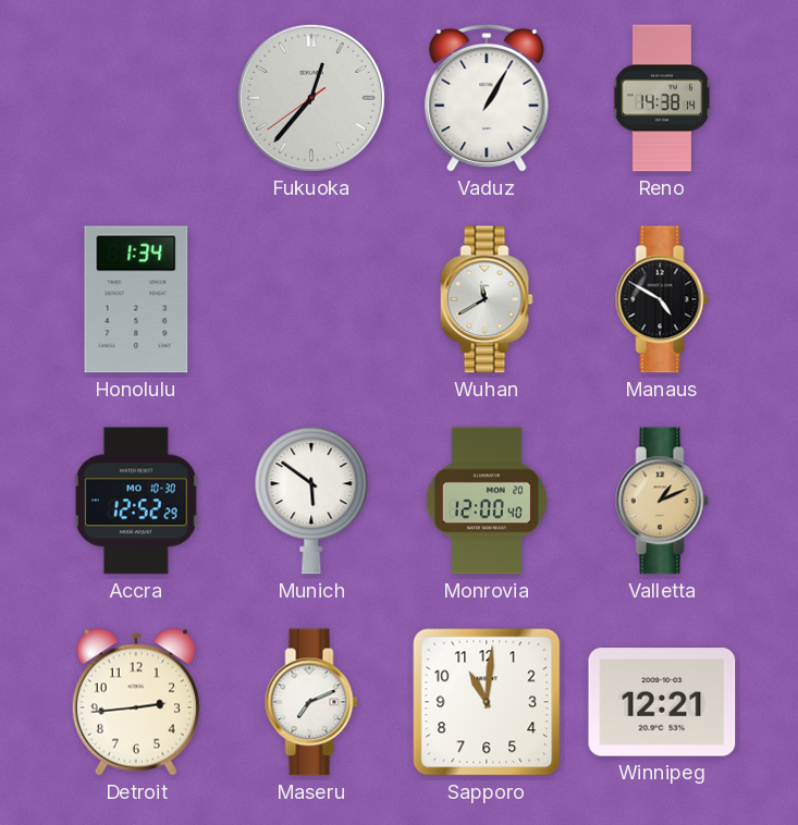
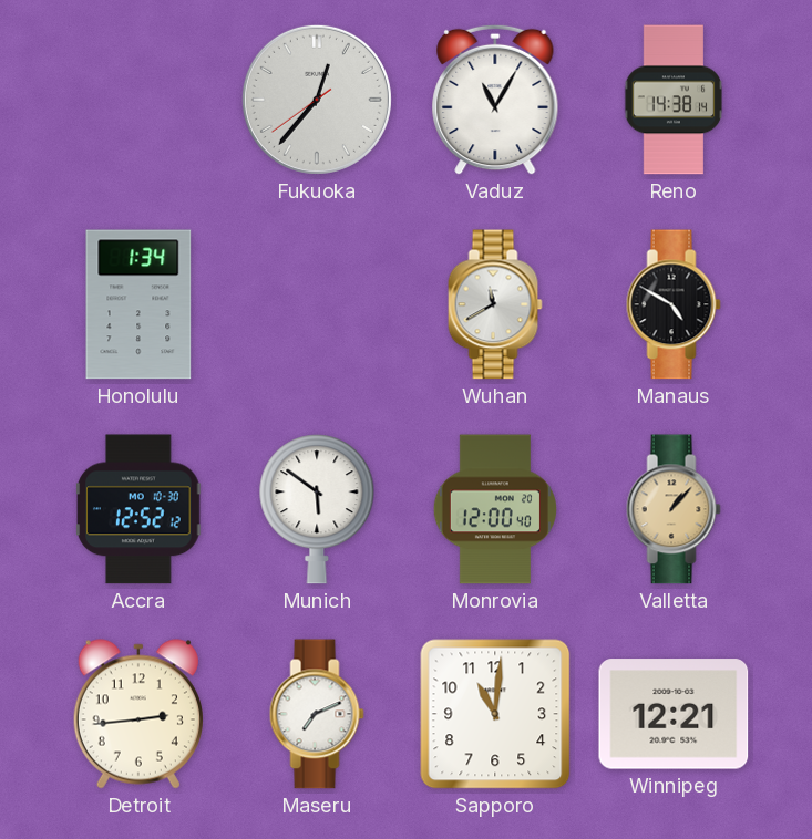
Vaduz: 1:05 -> 11:05
Accra: 12:52:29 -> 12:52:12
Valletta: 1:11 -> 1:07
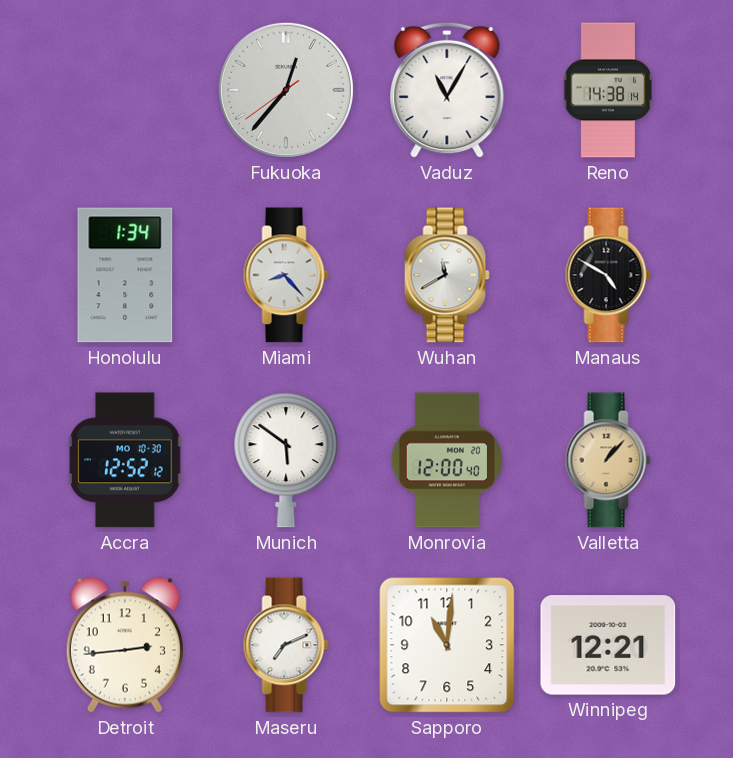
Miami: none -> 8:23
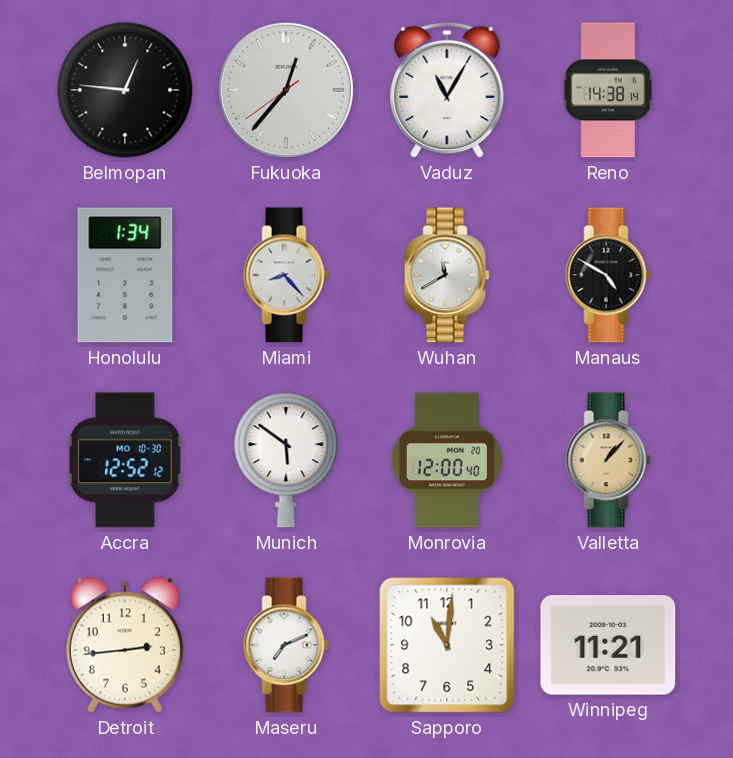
Belmopan: none -> 12:46
Winnipeg: 12:21 -> 11:21
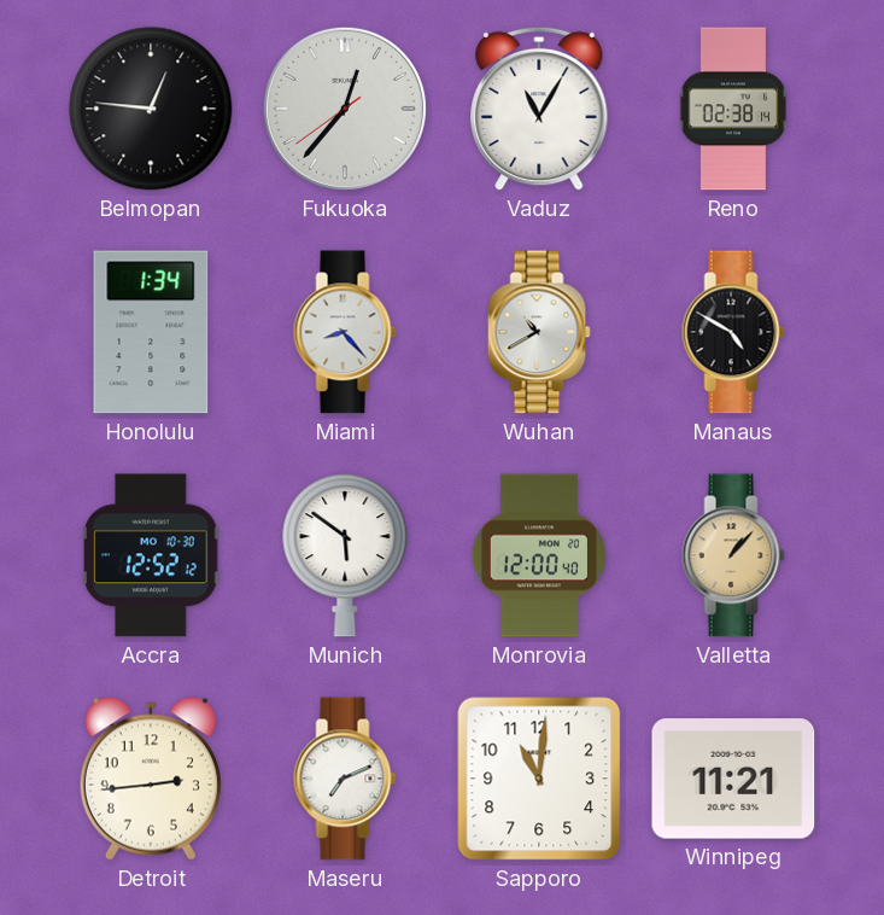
Reno: 14:38 -> 02:38
Wuhan: 11:40 -> 10:40
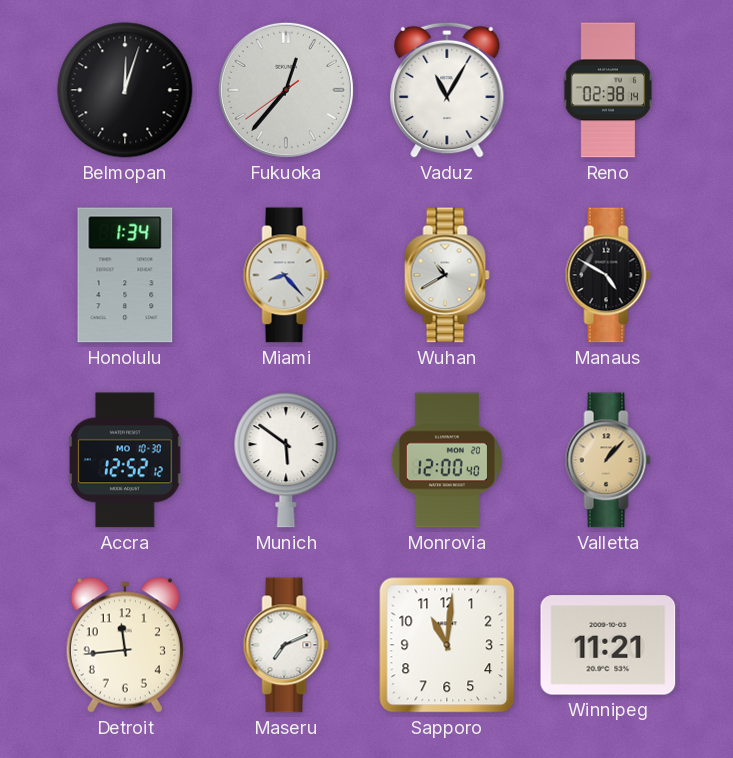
Belmopan: 12:46 -> 12:03
Detroit: 2:44 -> 11:44
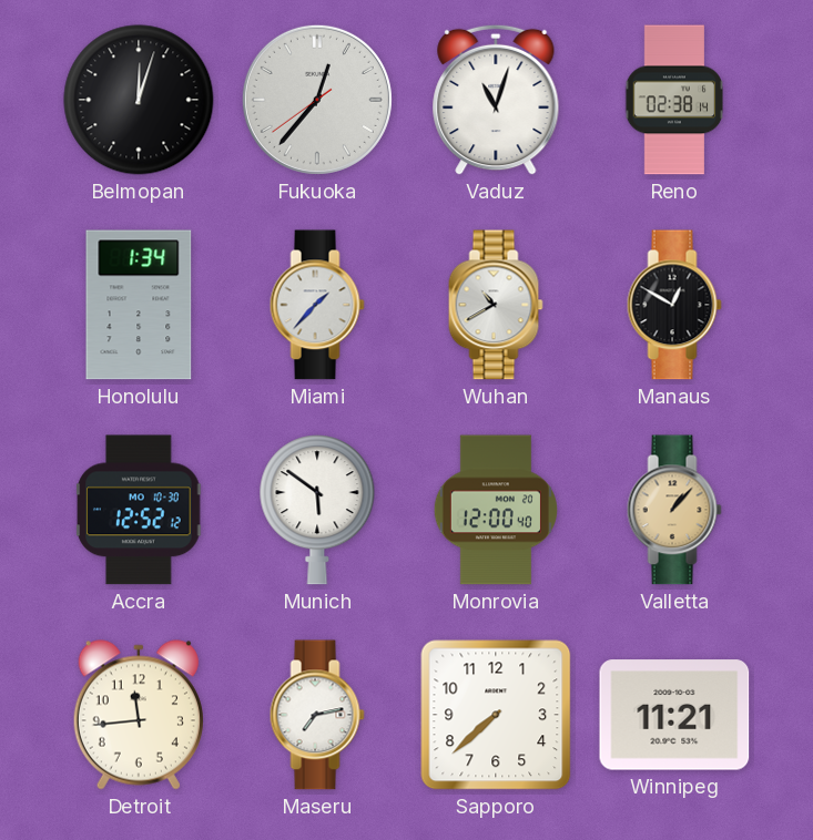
Vaduz: 11:05 -> 11:03
Miami: 8:23 -> 1:37
Manaus: 4:50 -> 12:50
Maseru: 7:11 -> 7:13
Sapporo: 11:01 -> 7:38
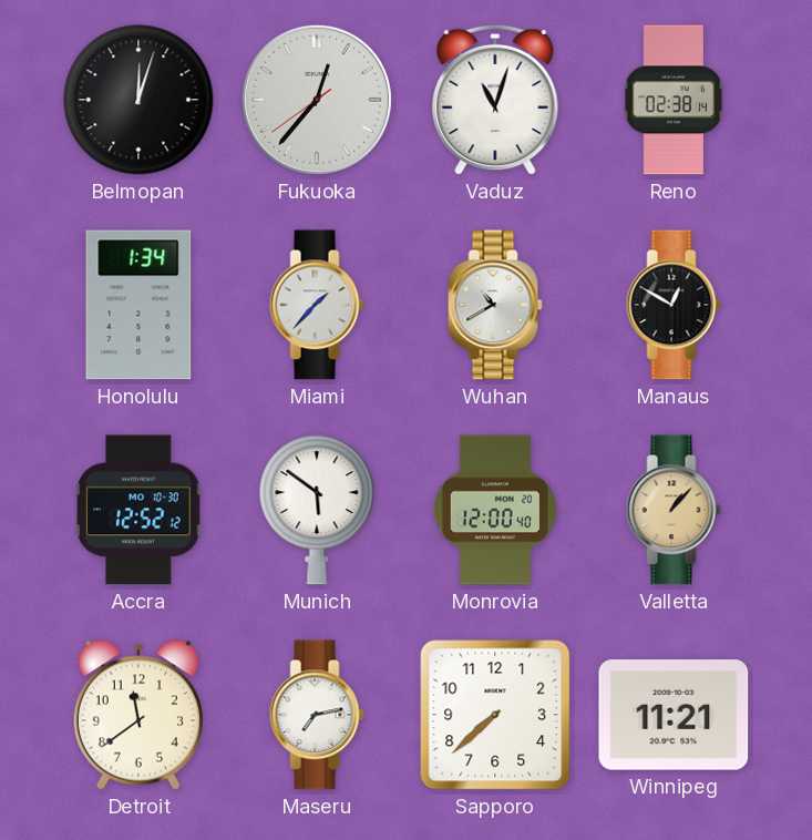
Detroit: 11:44 -> 11:39
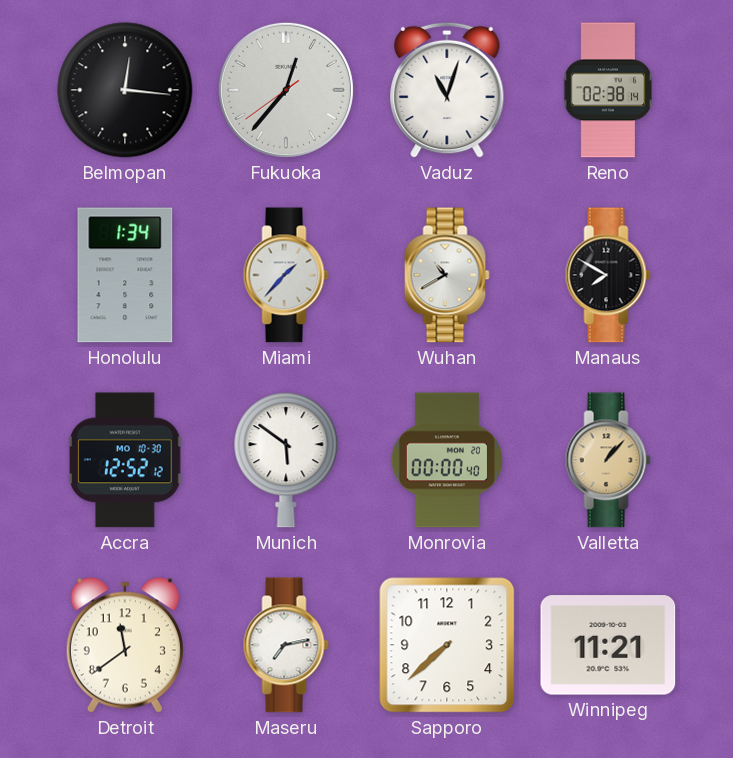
Belmopan: 12:03 -> 12:16
Manaus: 12:50 -> 7:50
Monrovia: 12:00 -> 00:00
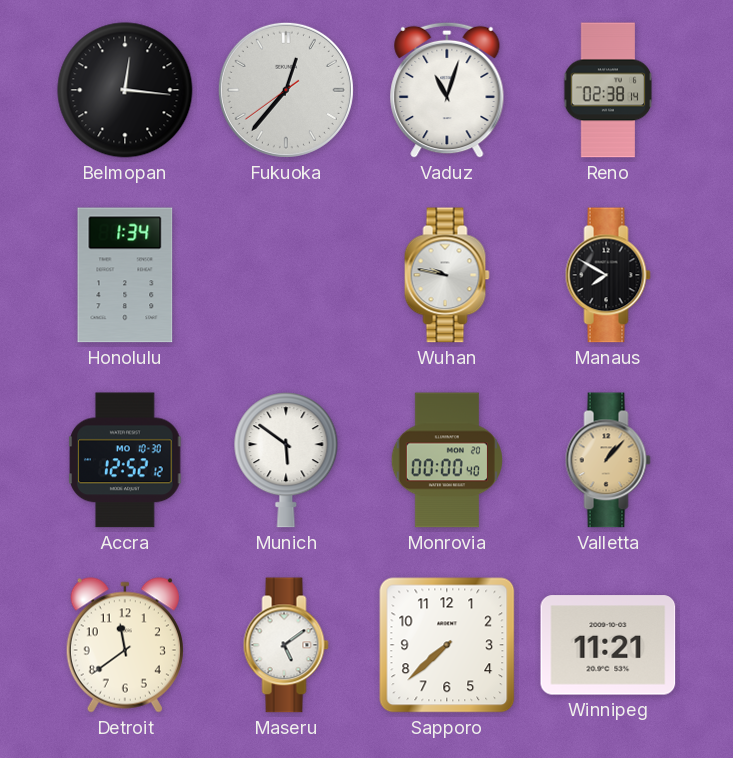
Miami: 1:37 -> none
Wuhan: 10:40 -> 9:47
Maseru: 7:13 -> 5:09
